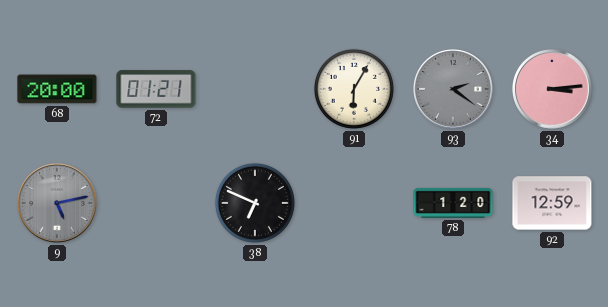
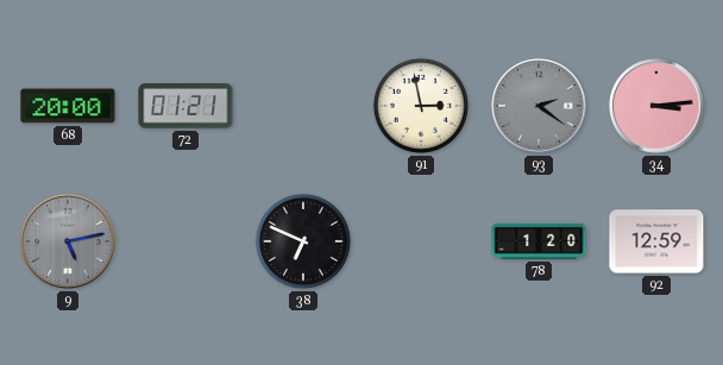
91: 6:05 -> 2:58
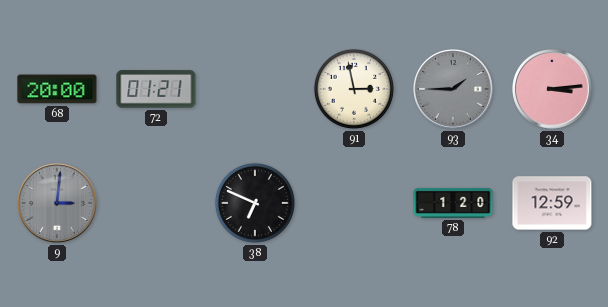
93: 2:21 -> 1:45
9: 5:13 -> 3:01
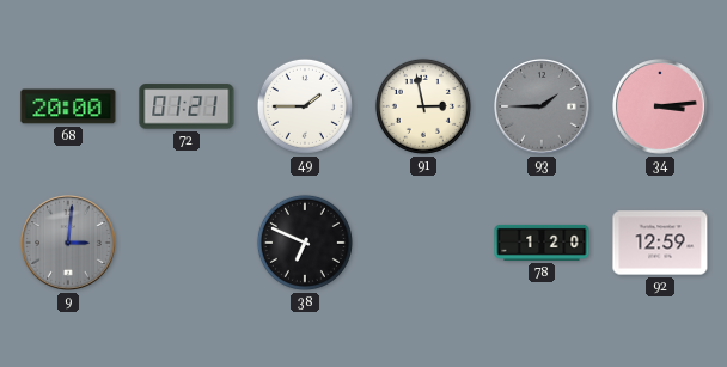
49: none -> 1:45
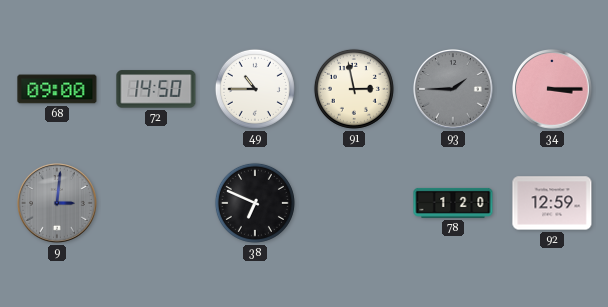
68: 20:00 -> 09:00
72: 01:21 -> 14:50
49: 1:45 -> 10:45
34: 3:14 -> 3:15
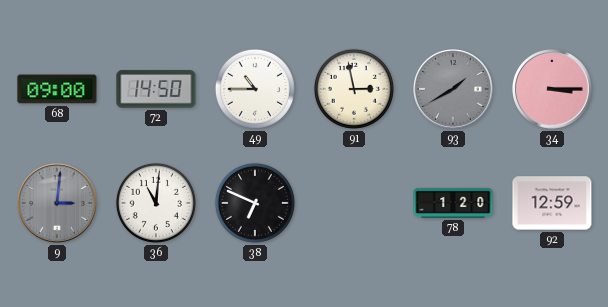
93: 1:45 -> 1:40
36: none -> 11:01
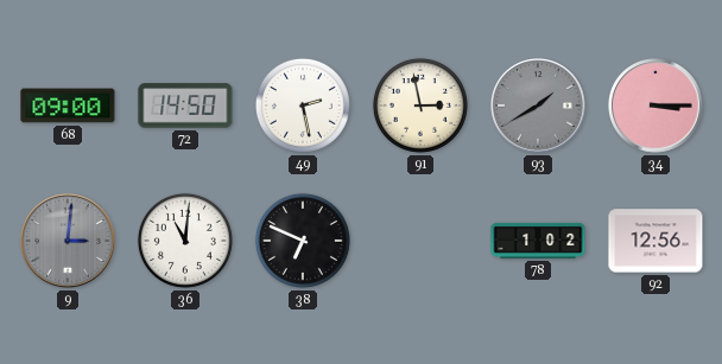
49: 10:45 -> 2:28
78: 1:20 -> 1:02
92: 12:59 -> 12:56
